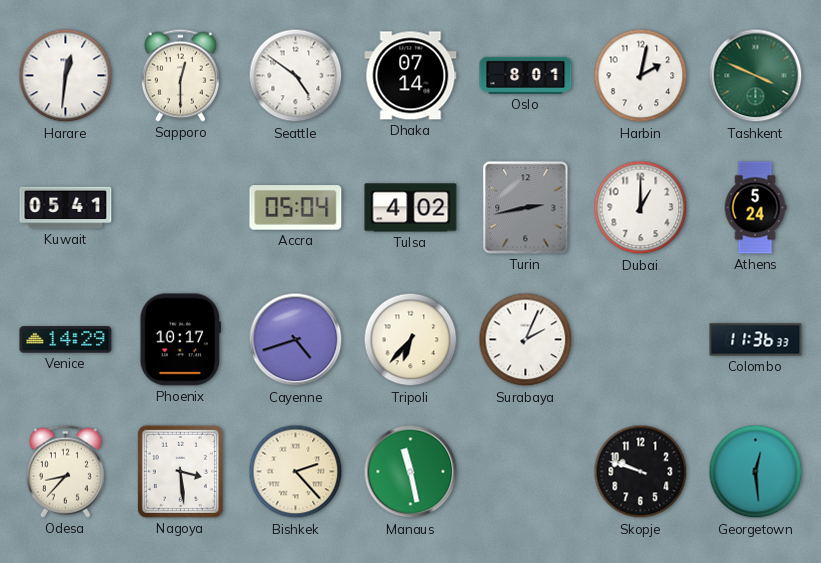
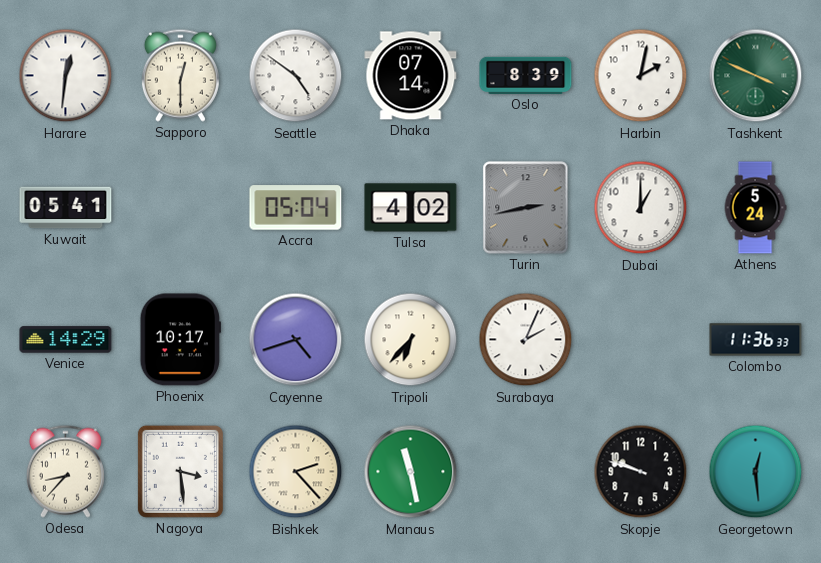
Oslo: 8:01 -> 8:39
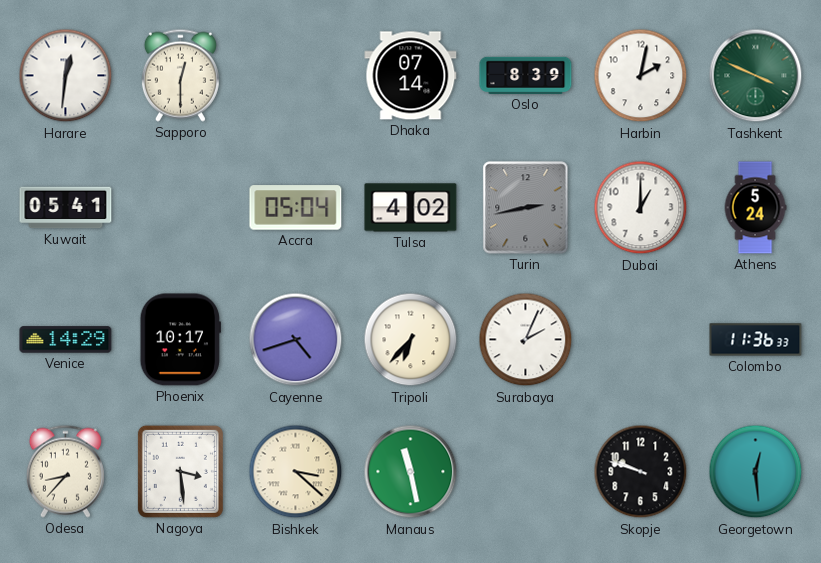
Seattle: 4:51 -> none
Bishkek: 2:23 -> 3:22
